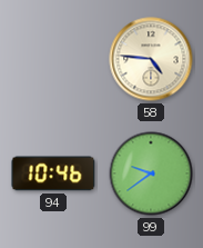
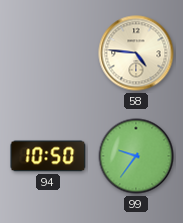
94: 10:46 -> 10:50
99: 9:39 -> 9:36
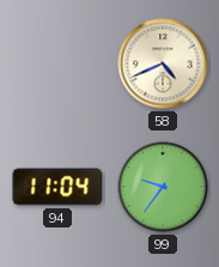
58: 4:46 -> 4:41
94: 10:50 -> 11:04
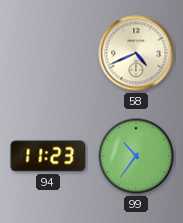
94: 11:04 -> 11:23
99: 9:36 -> 10:36
